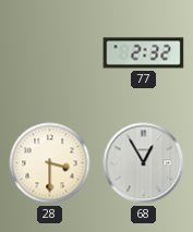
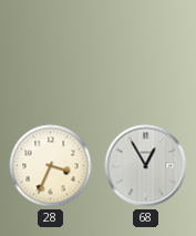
77: 2:32 -> none
28: 3:30 -> 3:34
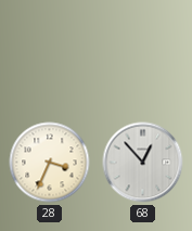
68: 12:55 -> 12:53
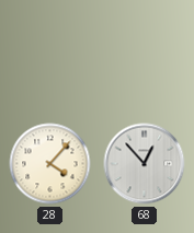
28: 3:34 -> 4:07
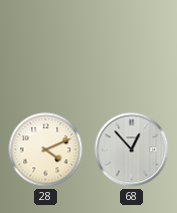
28: 4:07 -> 4:11
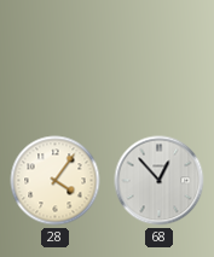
28: 4:11 -> 4:06
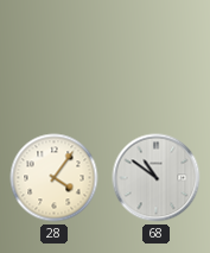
68: 12:53 -> 10:51
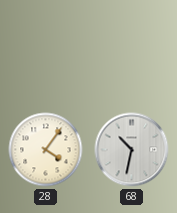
68: 10:51 -> 10:32
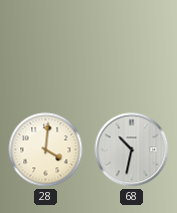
28: 4:06 -> 4:01
